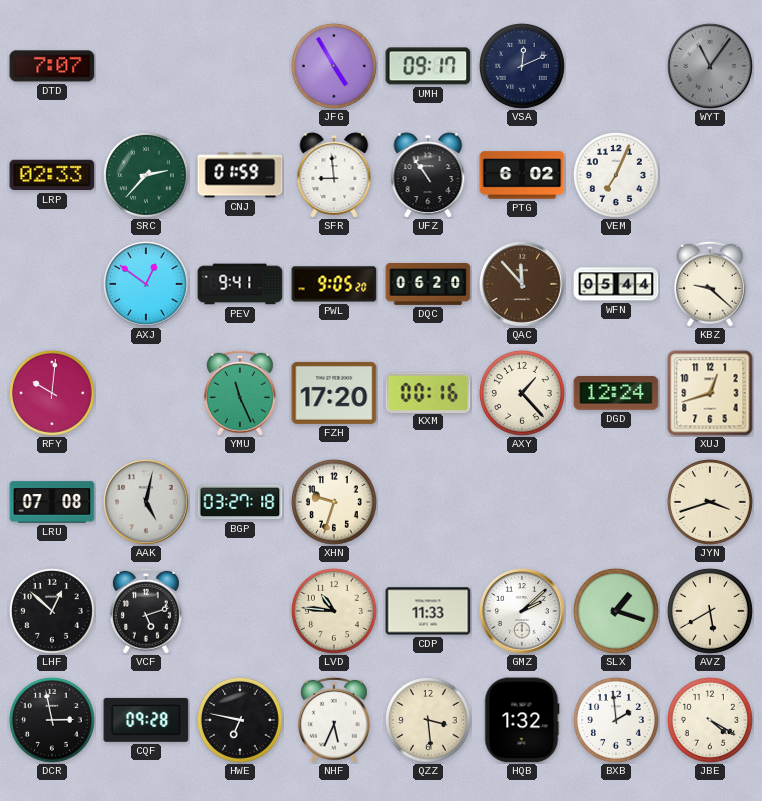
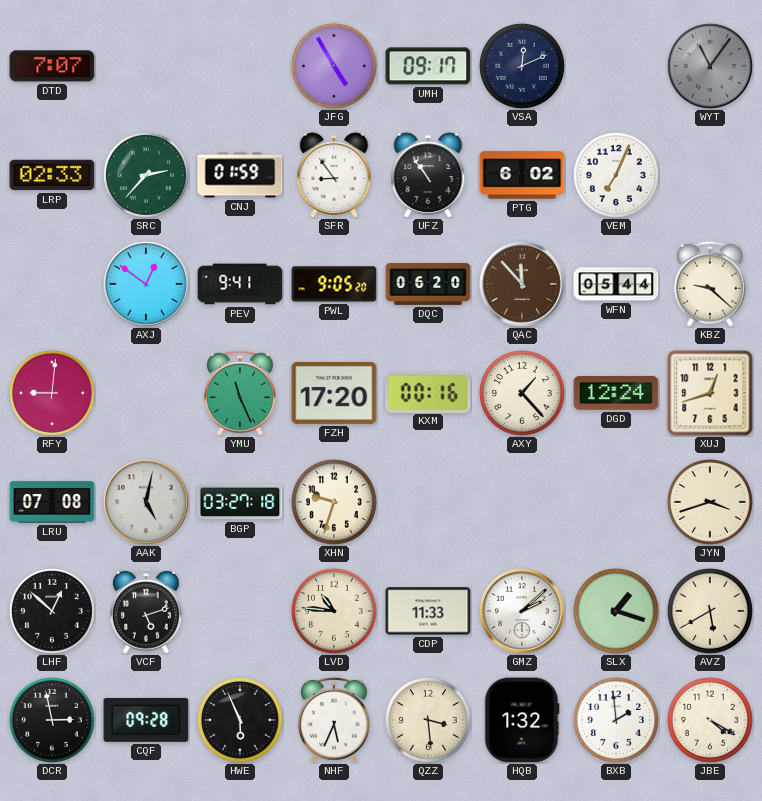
SFR: 8:59 -> 8:54
RFY: 10:01 -> 9:01
HWE: 6:47 -> 5:56
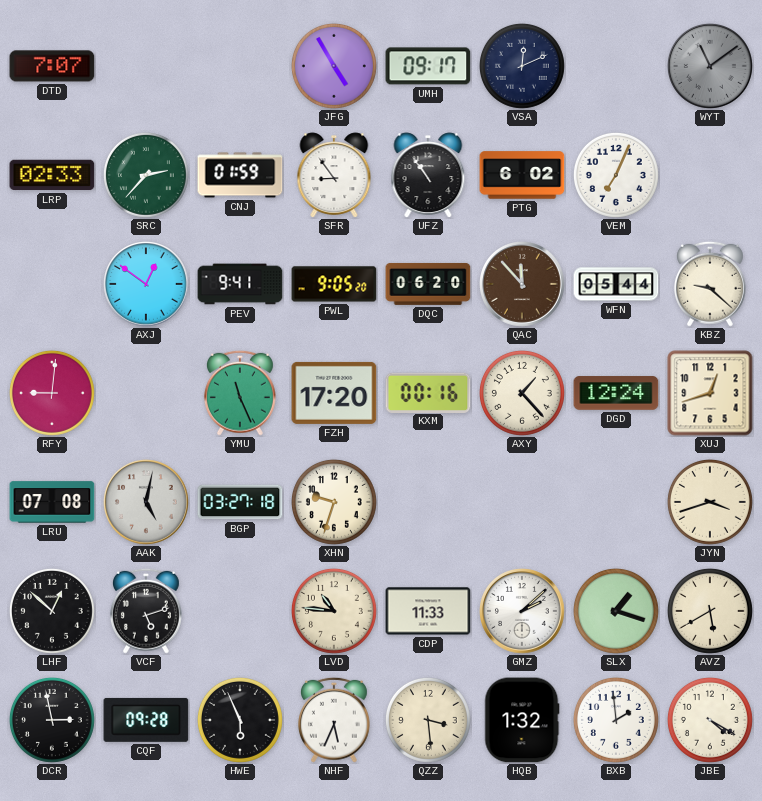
WYT: 11:06 -> 11:09
